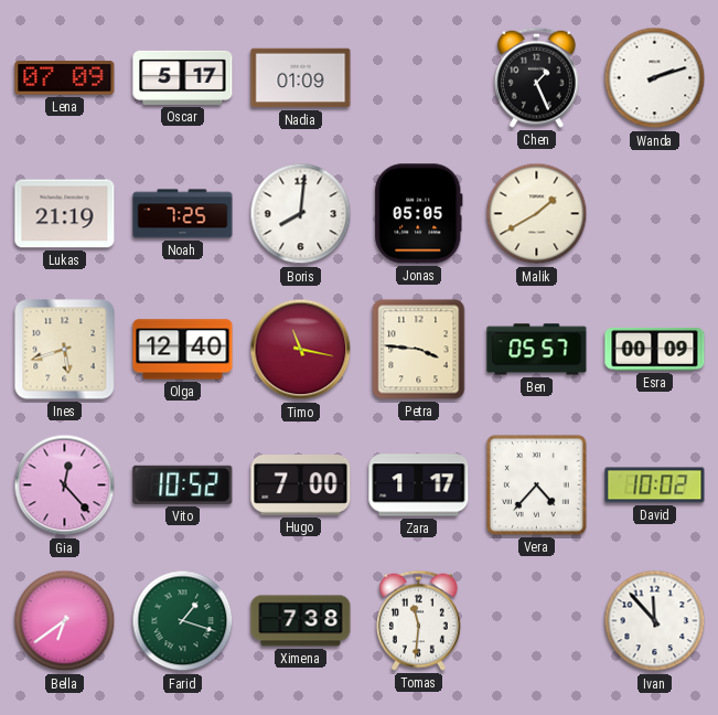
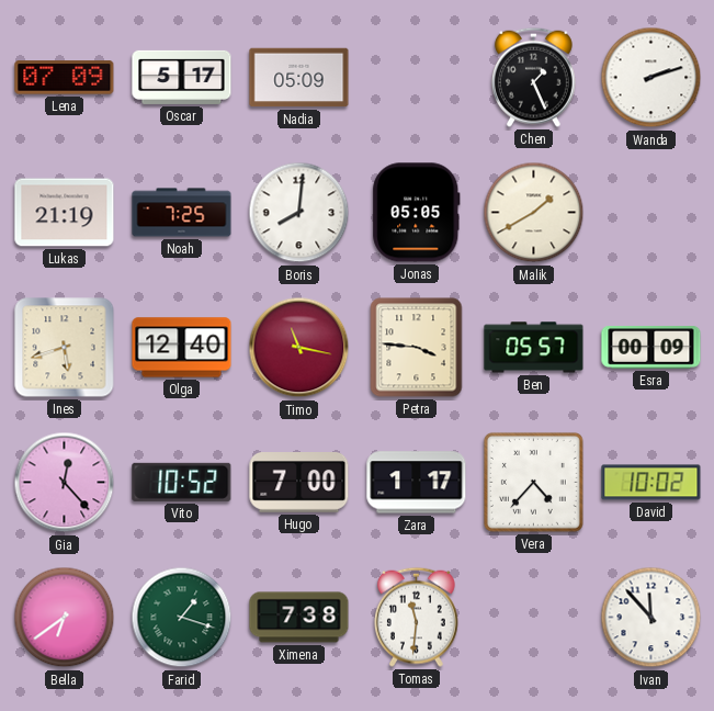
Nadia: 01:09 -> 05:09
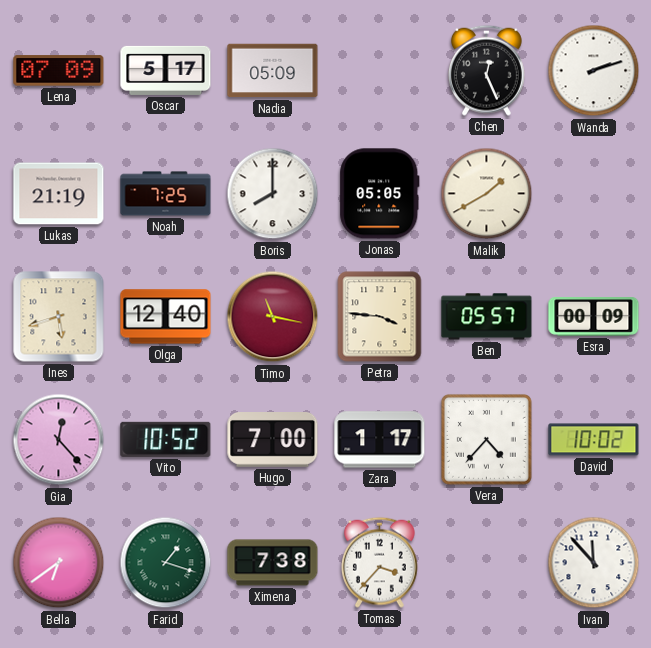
Chen: 1:26 -> 12:26
Boris: 8:01 -> 8:00
Tomas: 11:31 -> 3:37
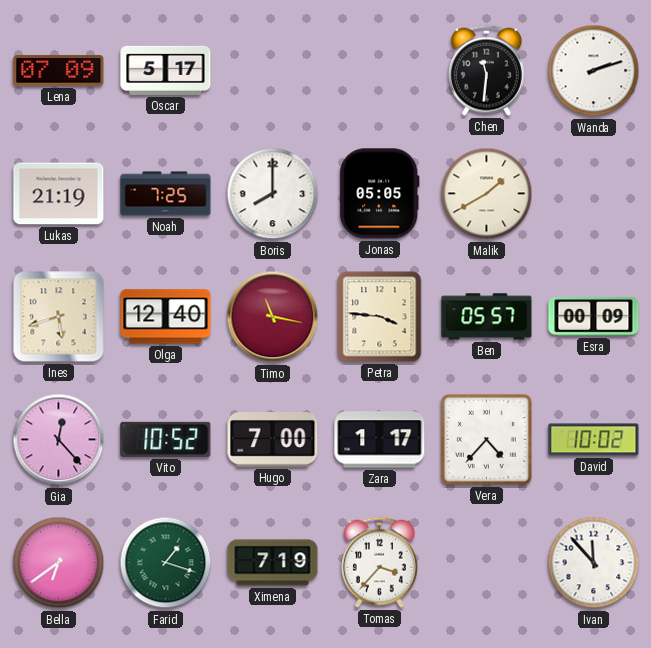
Nadia: 05:09 -> none
Chen: 12:26 -> 11:31
Ximena: 7:38 -> 7:19
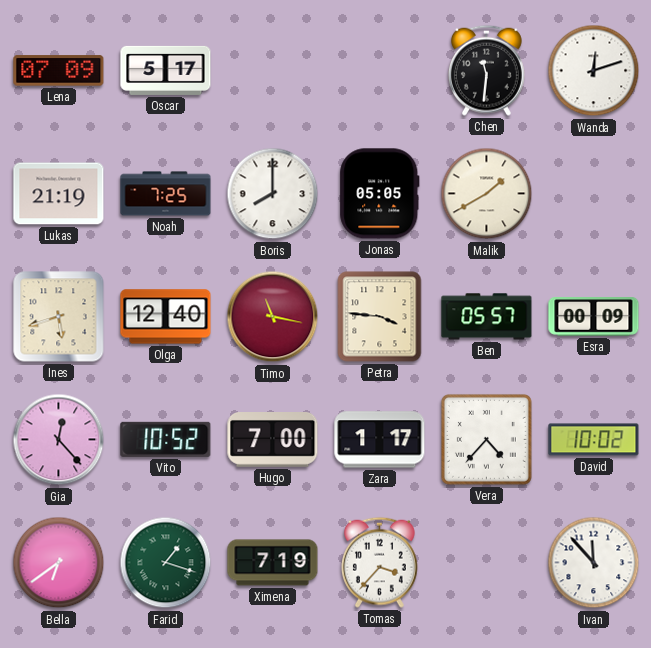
Wanda: 2:12 -> 12:12
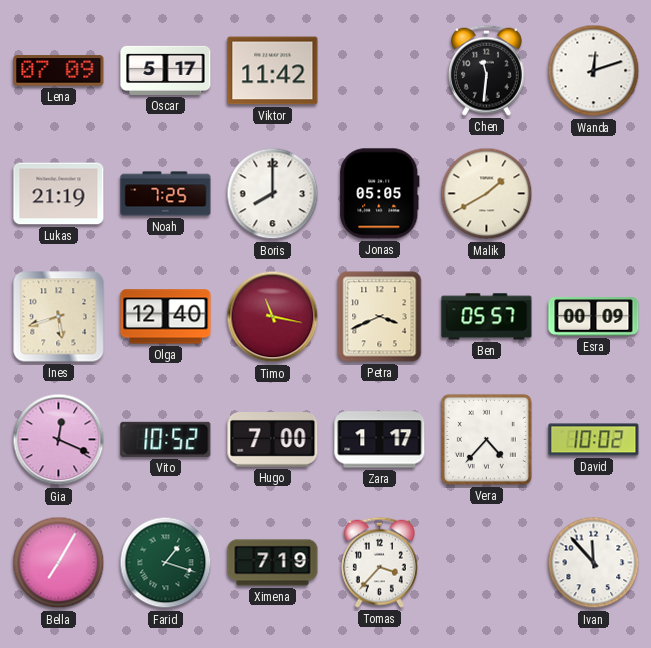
Viktor: none -> 11:42
Petra: 3:46 -> 3:41
Gia: 12:23 -> 12:19
Bella: 6:39 -> 7:05
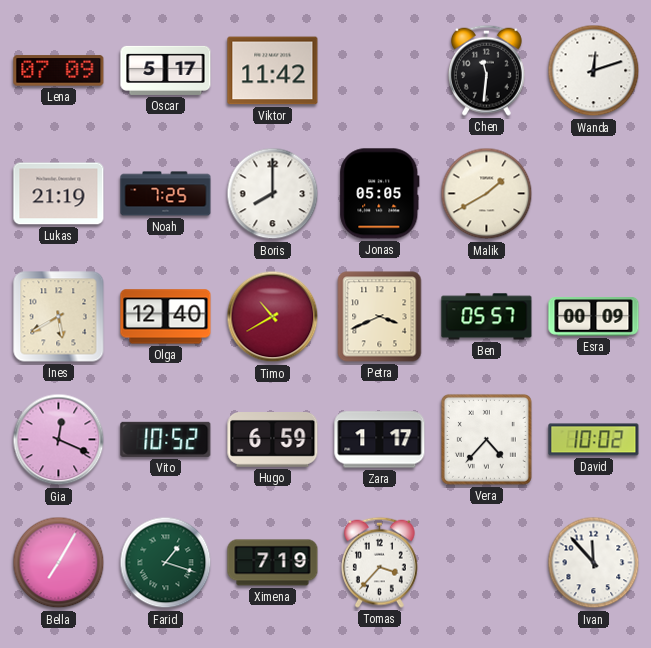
Ines: 5:42 -> 5:40
Timo: 11:17 -> 10:40
Hugo: 7:00 -> 6:59
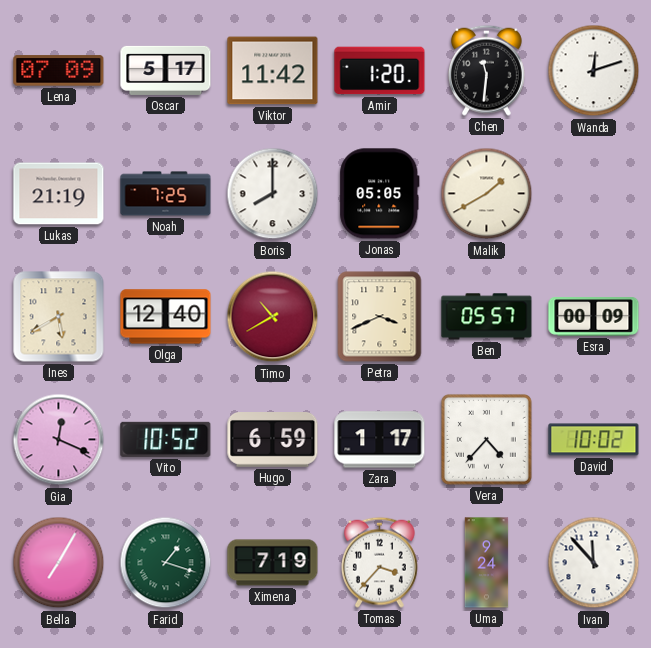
Amir: none -> 1:20
Uma: none -> 9:24
